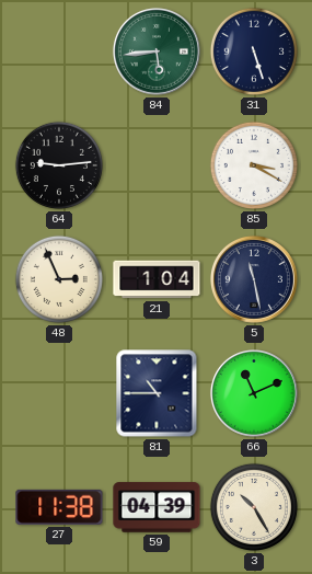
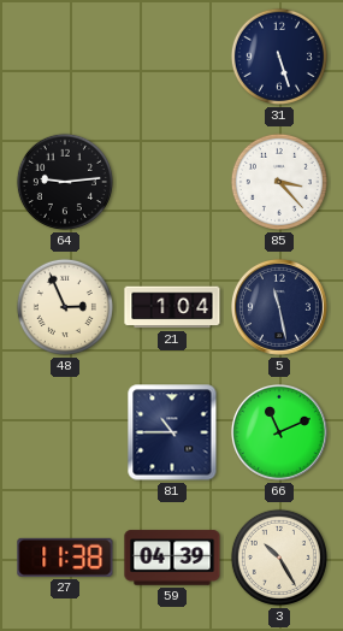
84: 5:44 -> none
85: 3:20 -> 3:23
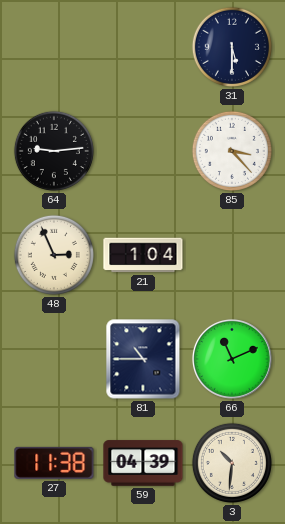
31: 5:27 -> 5:30
5: 11:28 -> none
3: 10:25 -> 10:31
